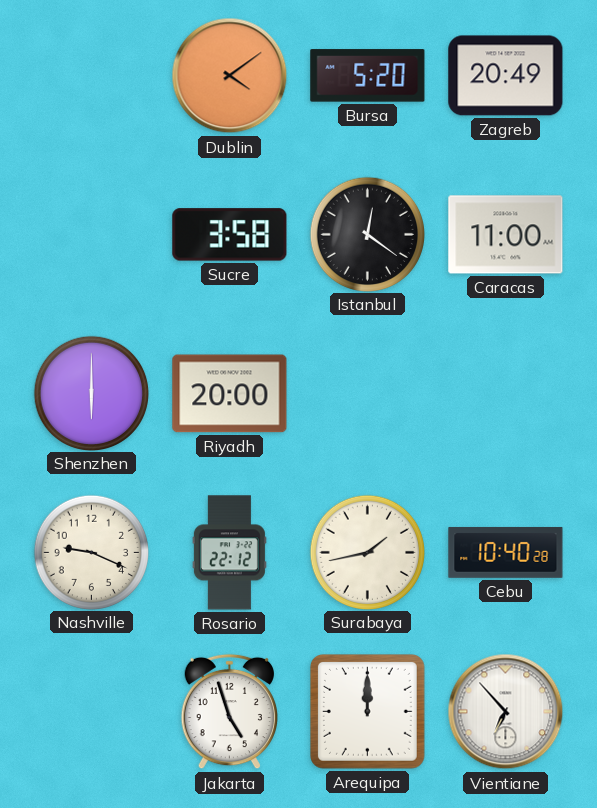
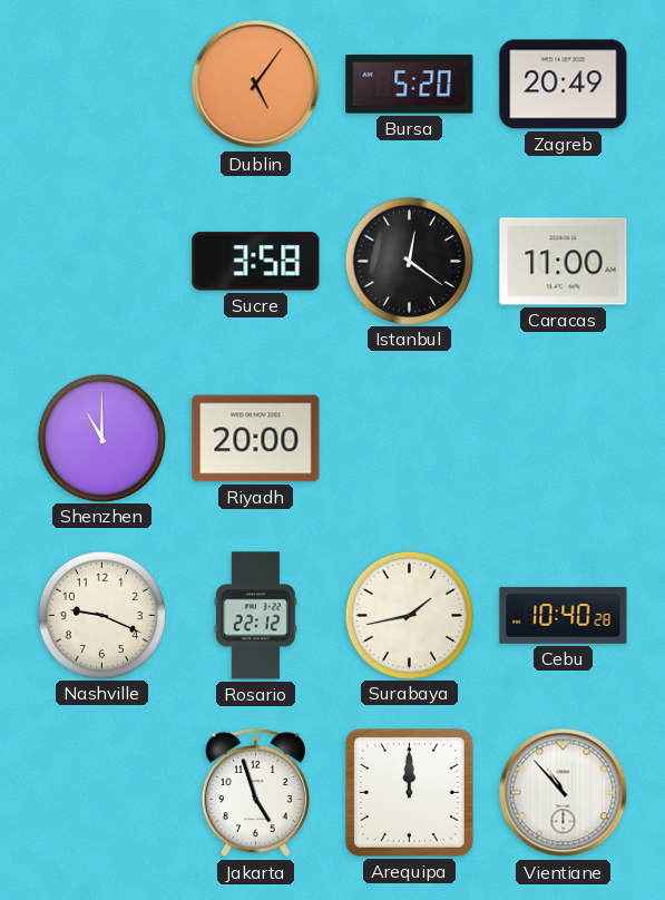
Dublin: 4:09 -> 5:06
Shenzhen: 6:00 -> 11:00
Vientiane: 6:53 -> 10:53
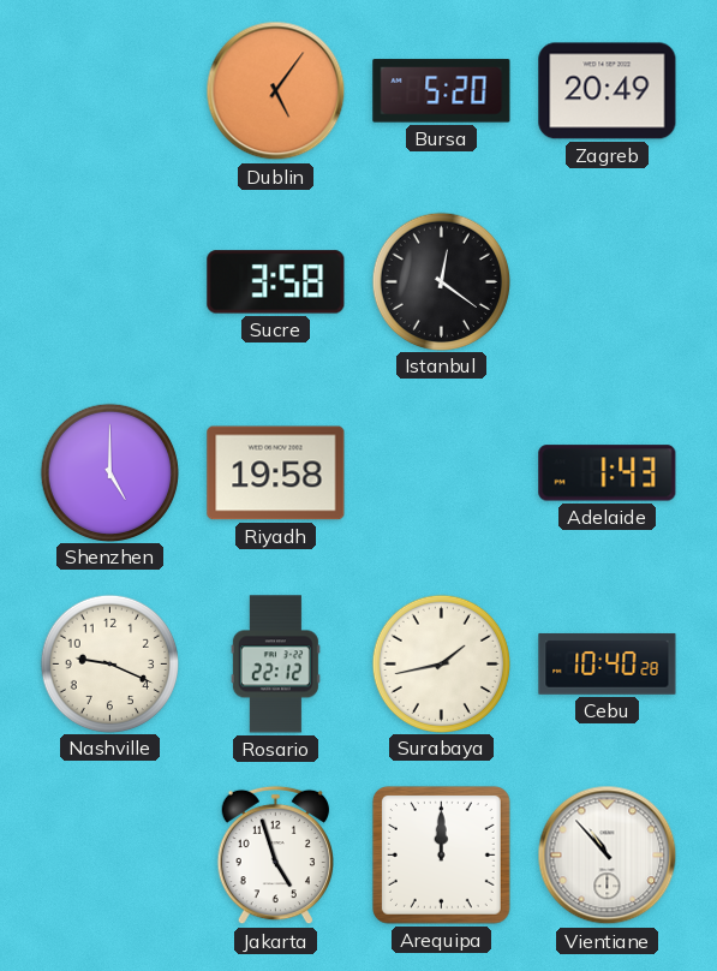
Caracas: 11:00 -> none
Shenzhen: 11:00 -> 5:00
Riyadh: 20:00 -> 19:58
Adelaide: none -> 1:43
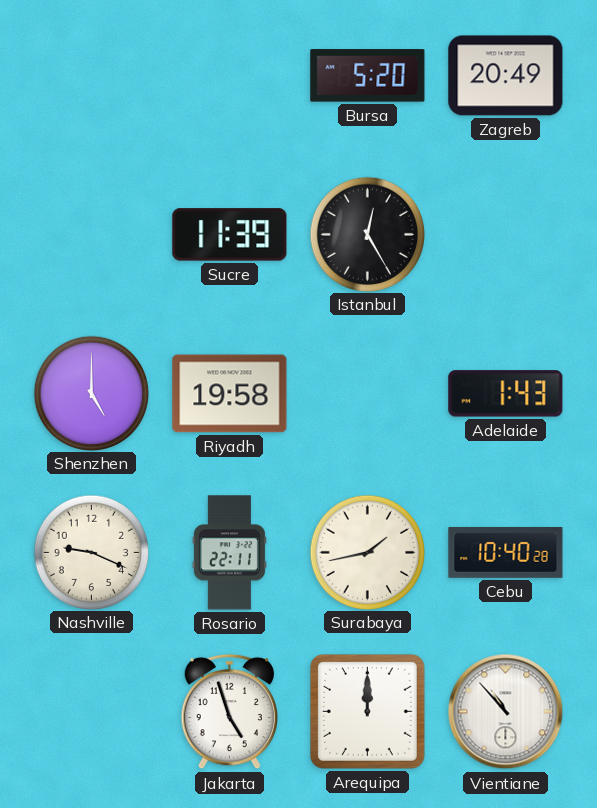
Dublin: 5:06 -> none
Sucre: 3:58 -> 11:39
Istanbul: 12:21 -> 12:25
Rosario: 22:12 -> 22:11
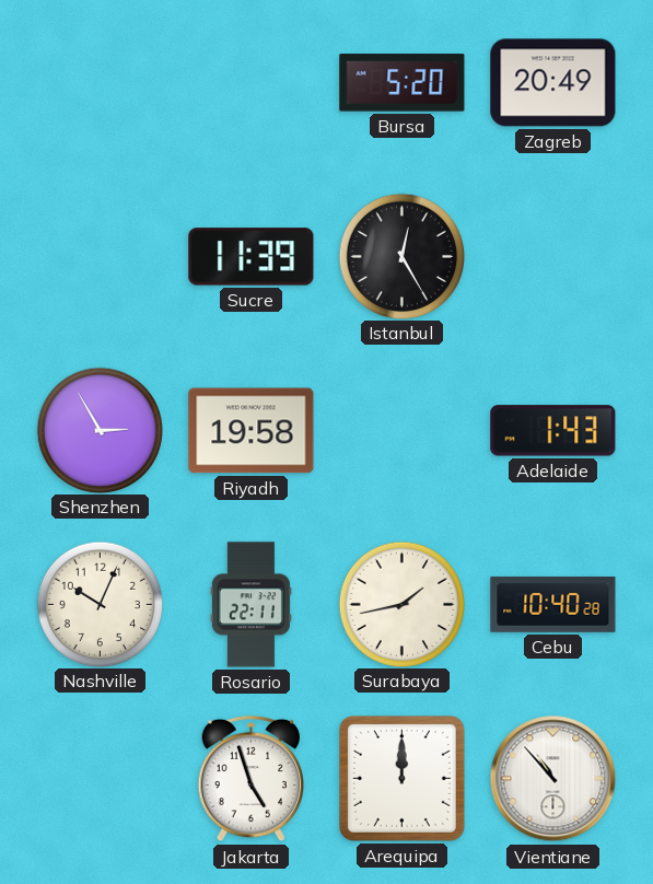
Shenzhen: 5:00 -> 2:55
Nashville: 9:19 -> 10:04
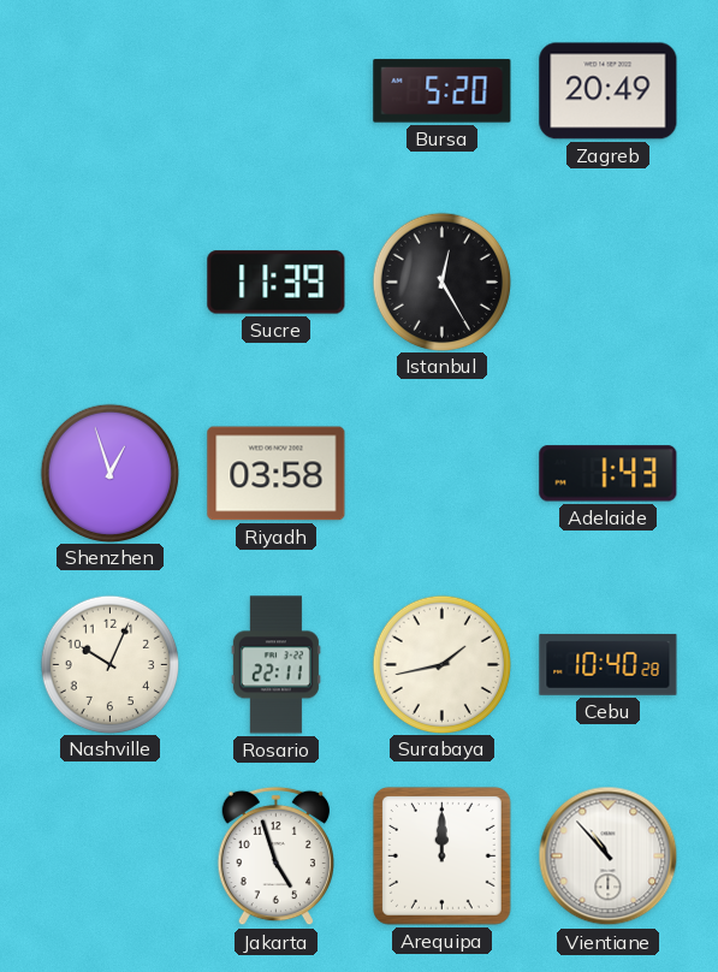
Shenzhen: 2:55 -> 12:57
Riyadh: 19:58 -> 03:58
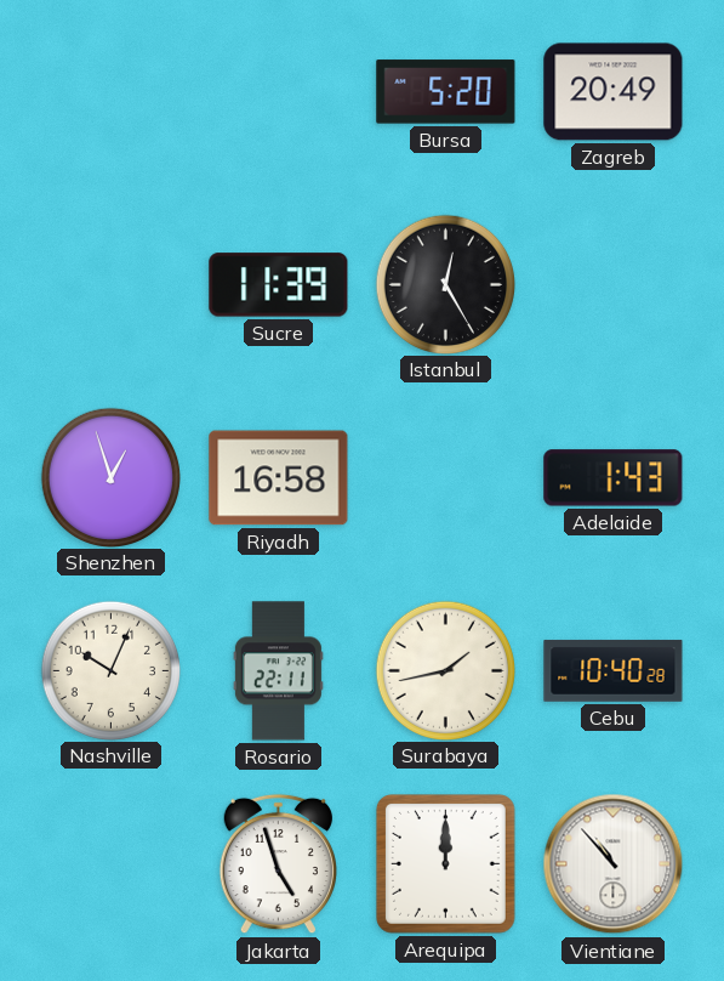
Riyadh: 03:58 -> 16:58
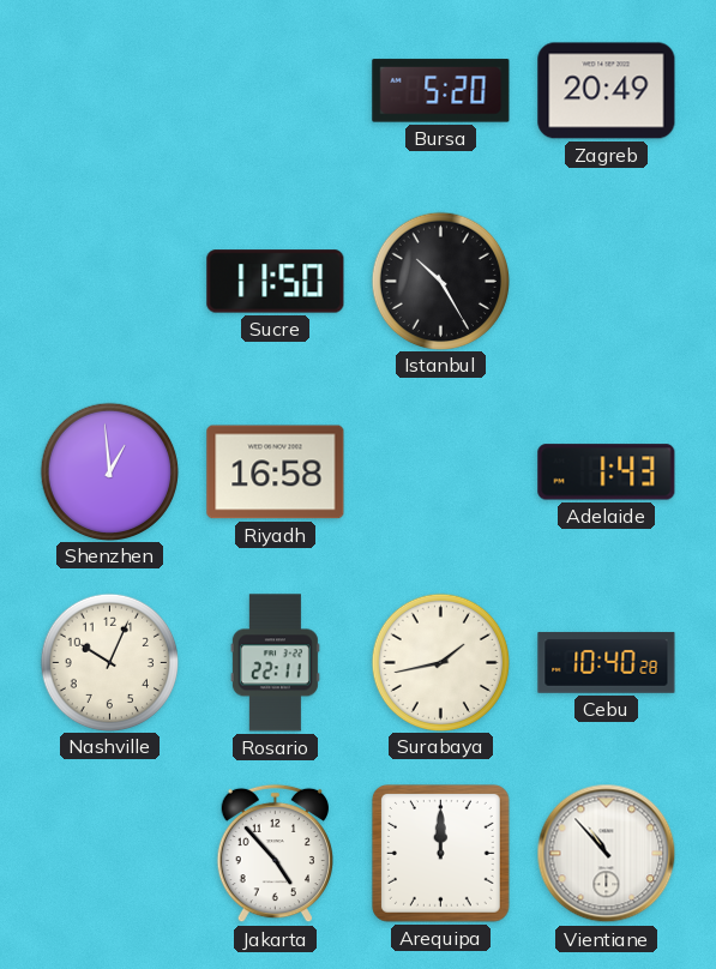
Sucre: 11:39 -> 11:50
Istanbul: 12:25 -> 10:25
Shenzhen: 12:57 -> 12:59
Jakarta: 4:57 -> 4:53
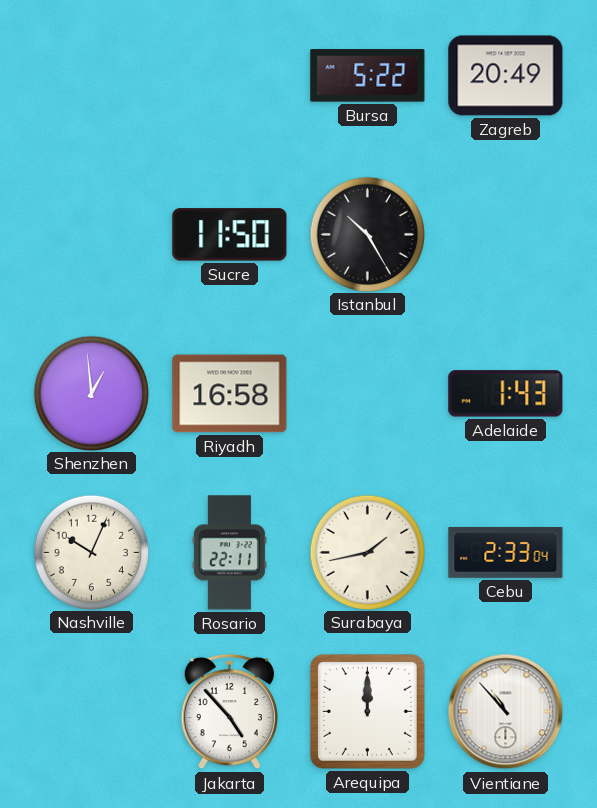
Bursa: 5:20 -> 5:22
Cebu: 10:40 -> 2:33
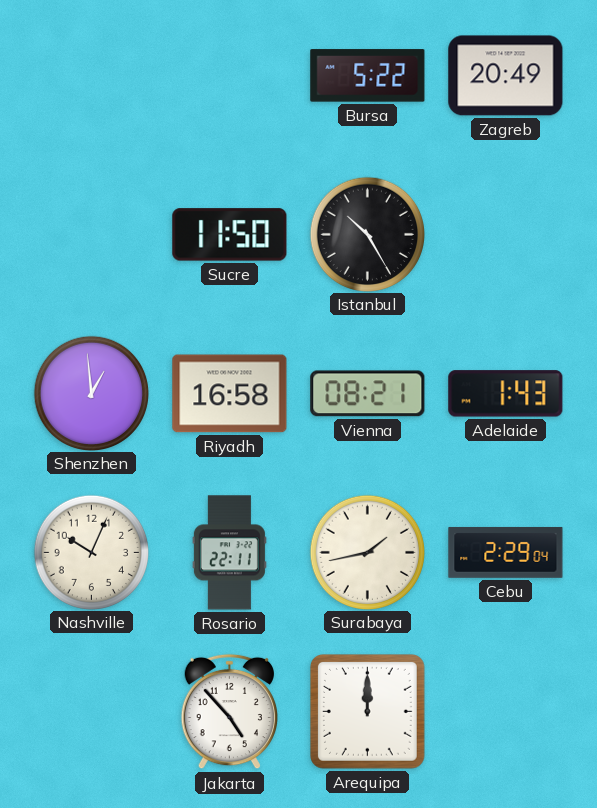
Vienna: none -> 08:21
Cebu: 2:33 -> 2:29
Vientiane: 10:53 -> none
